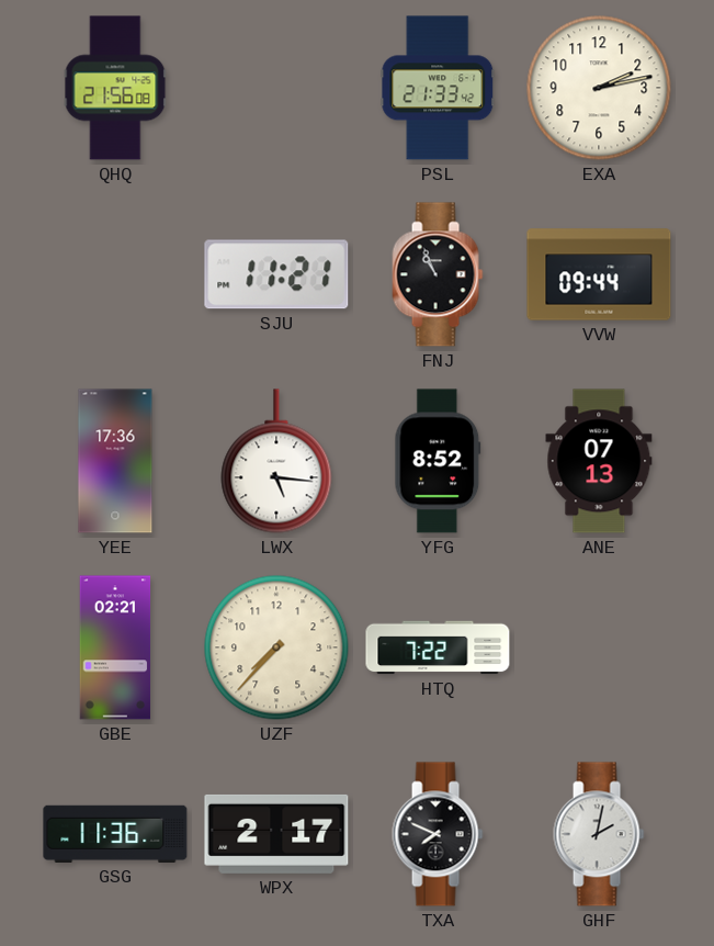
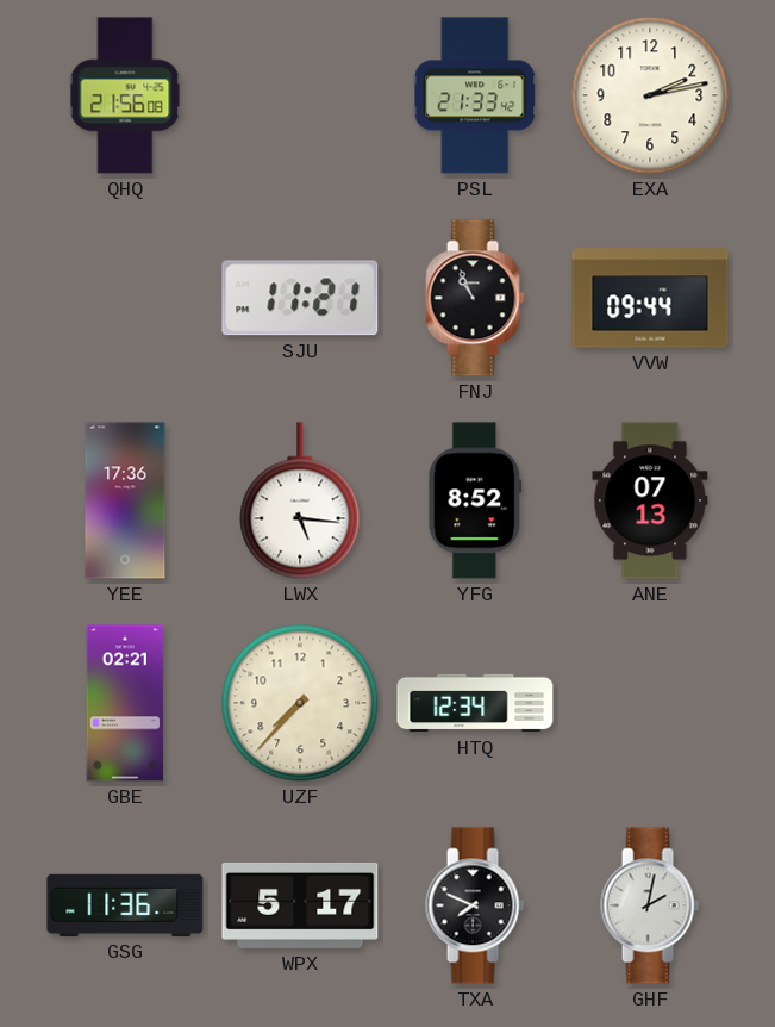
HTQ: 7:22 -> 12:34
WPX: 2:17 -> 5:17
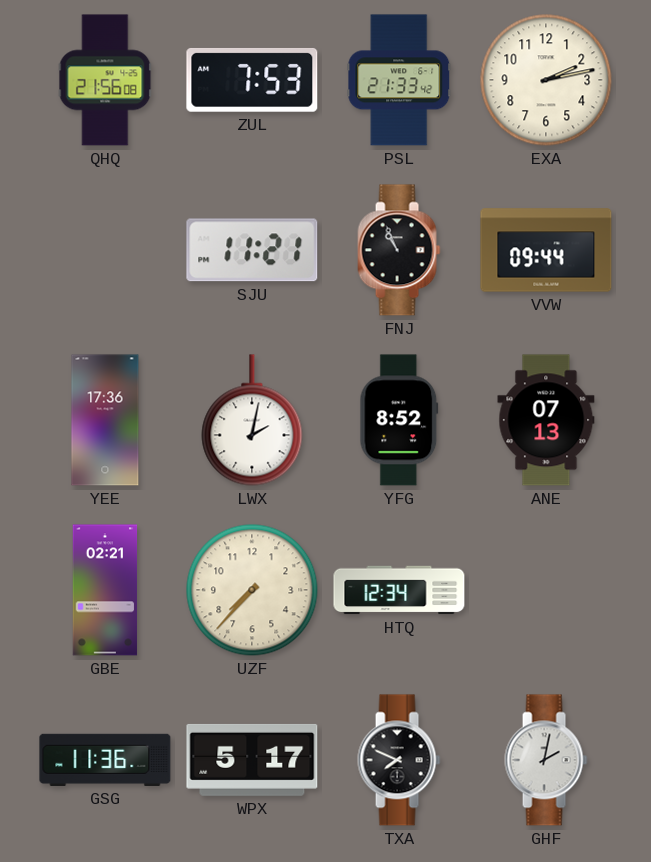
ZUL: none -> 7:53
LWX: 5:16 -> 2:02
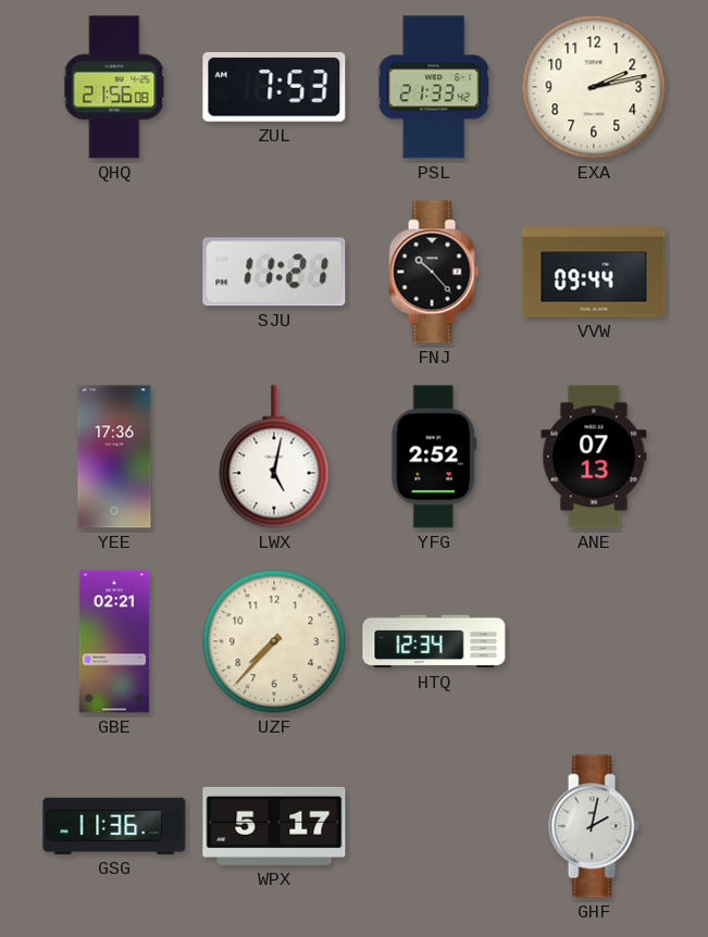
FNJ: 10:56 -> 10:23
LWX: 2:02 -> 5:02
YFG: 8:52 -> 2:52
TXA: 7:49 -> none
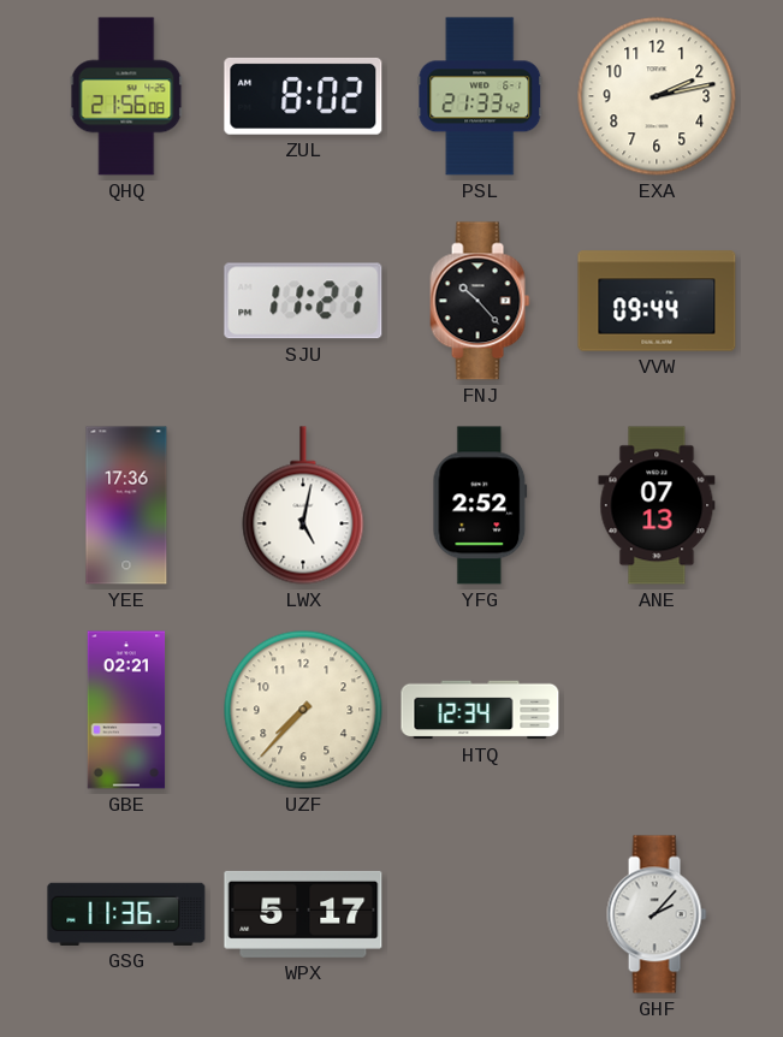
ZUL: 7:53 -> 8:02
GHF: 2:02 -> 2:07
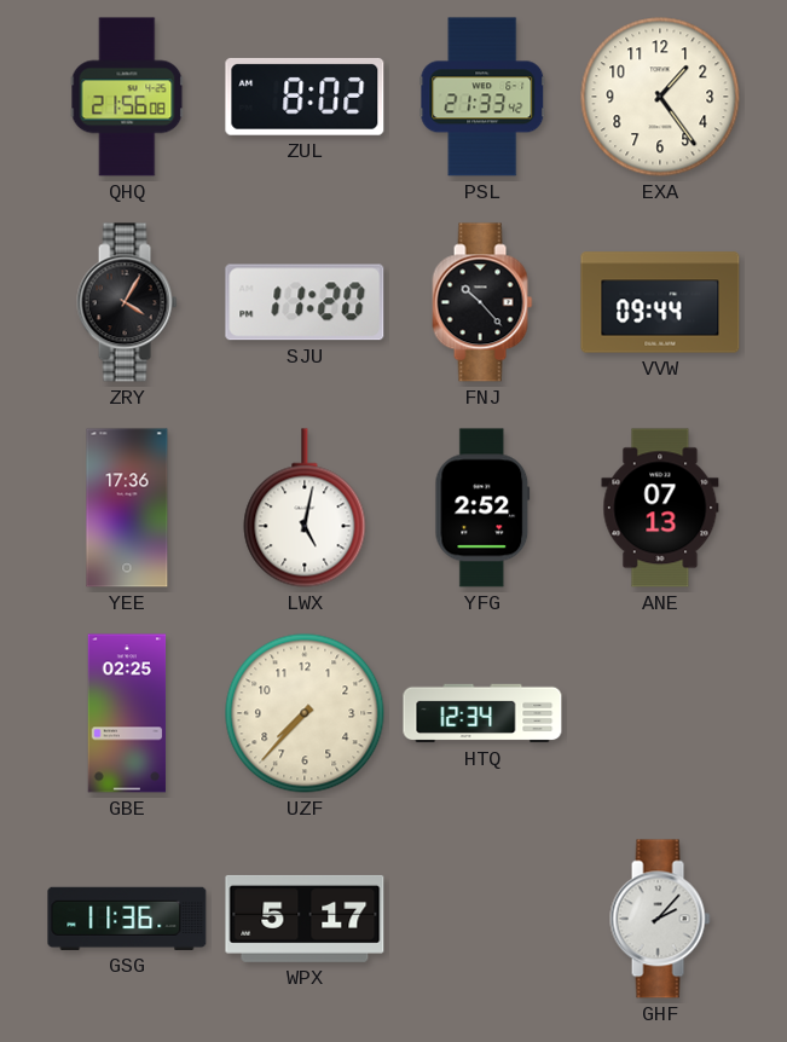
EXA: 2:13 -> 1:24
ZRY: none -> 4:05
SJU: 11:21 -> 11:20
GBE: 02:21 -> 02:25
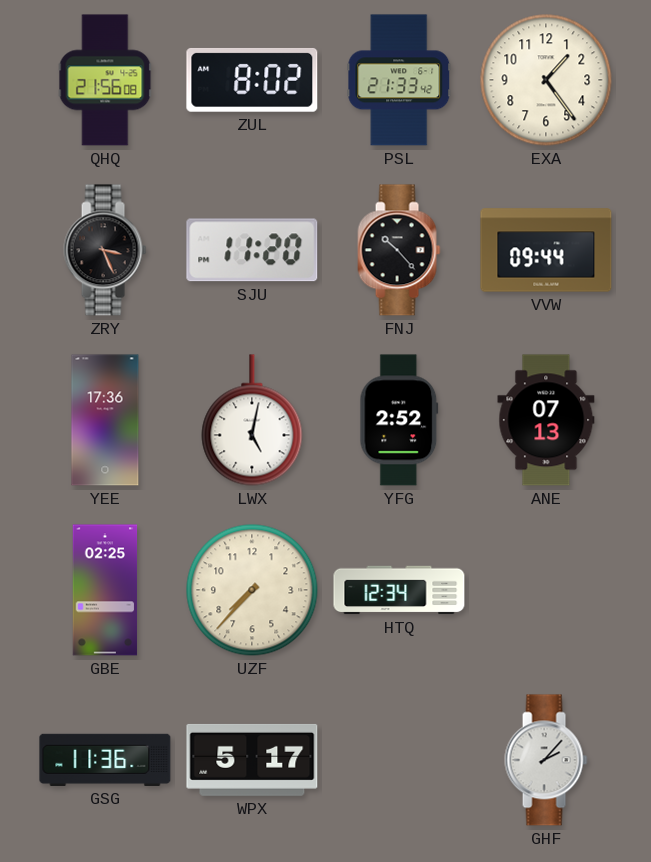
ZRY: 4:05 -> 3:26
